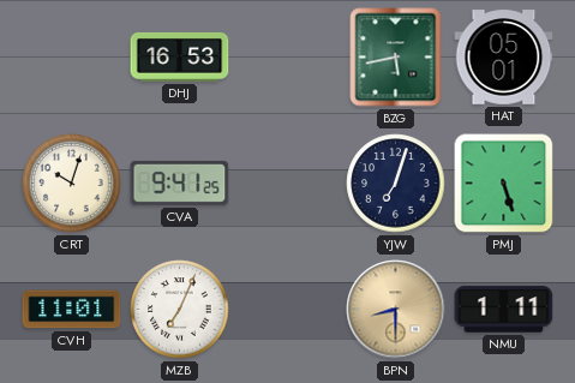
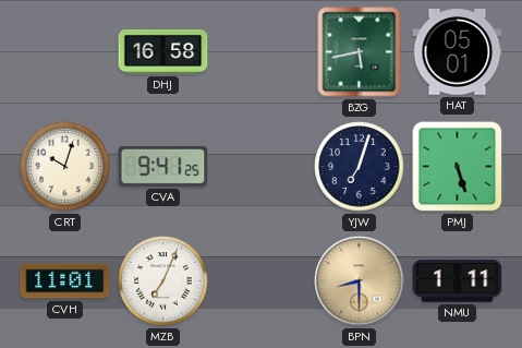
DHJ: 16:53 -> 16:58
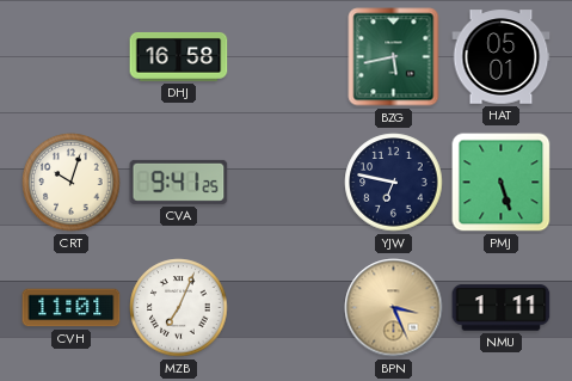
YJW: 7:03 -> 6:47
BPN: 8:30 -> 3:26
